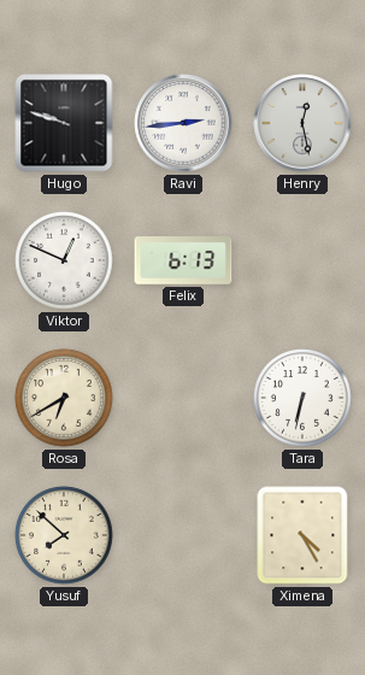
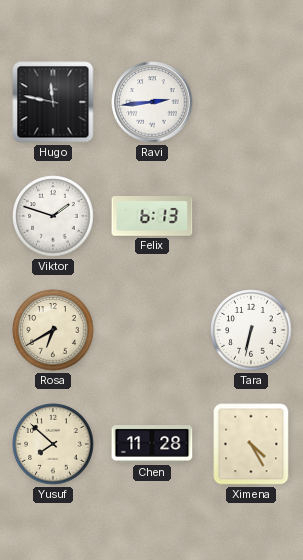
Hugo: 9:48 -> 11:47
Henry: 12:28 -> none
Viktor: 12:49 -> 1:48
Chen: none -> 11:28
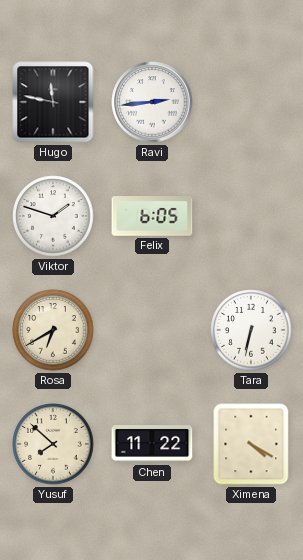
Felix: 6:13 -> 6:05
Chen: 11:28 -> 11:22
Ximena: 4:25 -> 4:20
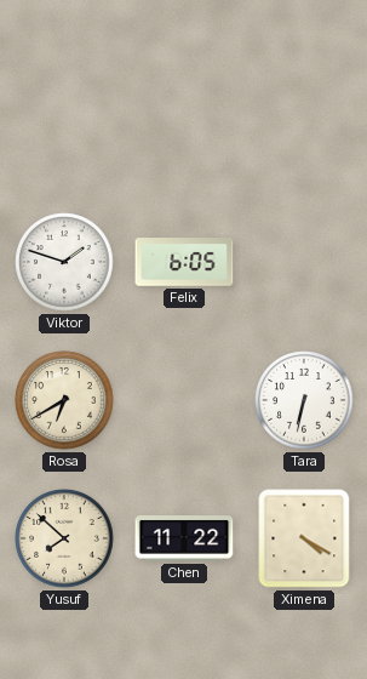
Hugo: 11:47 -> none
Ravi: 2:44 -> none
